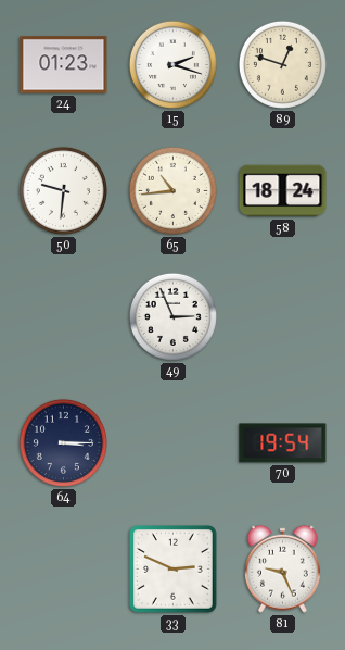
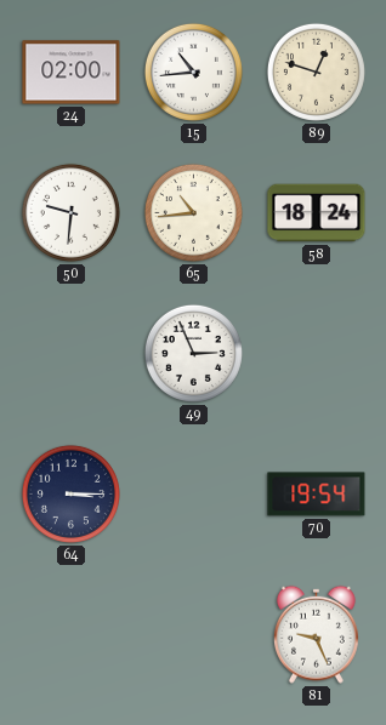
24: 01:23 -> 02:00
15: 2:18 -> 10:44
33: 2:49 -> none
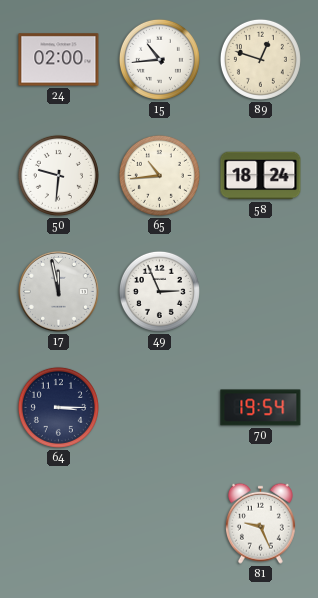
17: none -> 11:58
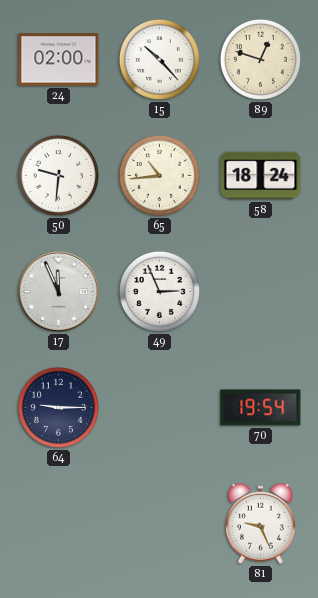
15: 10:44 -> 10:23
17: 11:58 -> 11:56
64: 3:15 -> 9:15
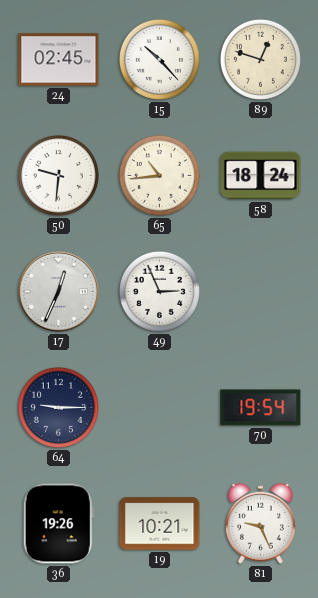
24: 02:00 -> 02:45
17: 11:56 -> 12:34
36: none -> 19:26
19: none -> 10:21
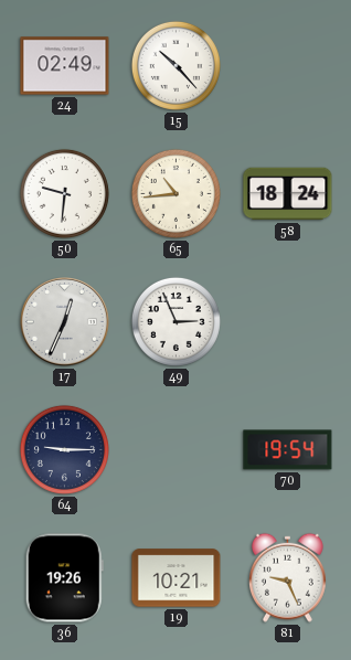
24: 02:45 -> 02:49
89: 12:48 -> none
